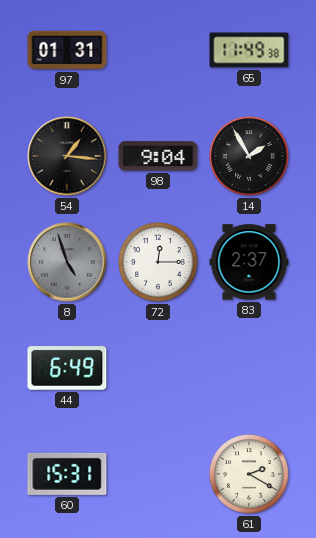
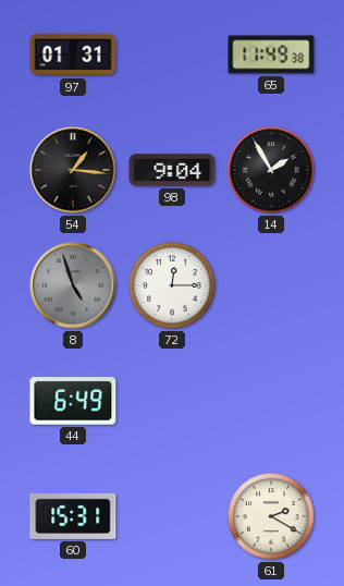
83: 2:37 -> none
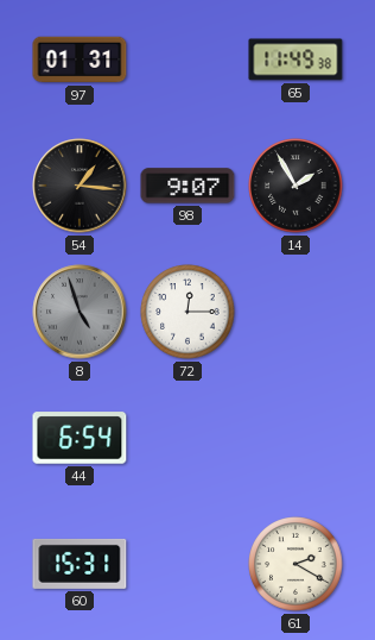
98: 9:04 -> 9:07
44: 6:49 -> 6:54
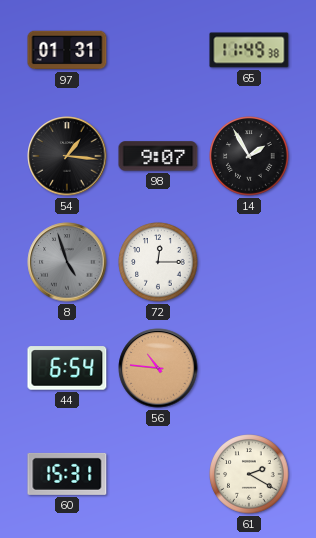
56: none -> 10:46
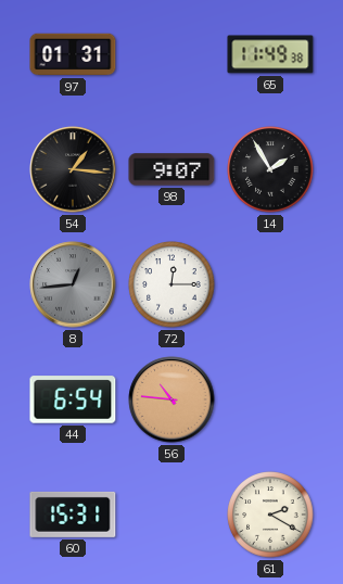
8: 4:57 -> 12:44
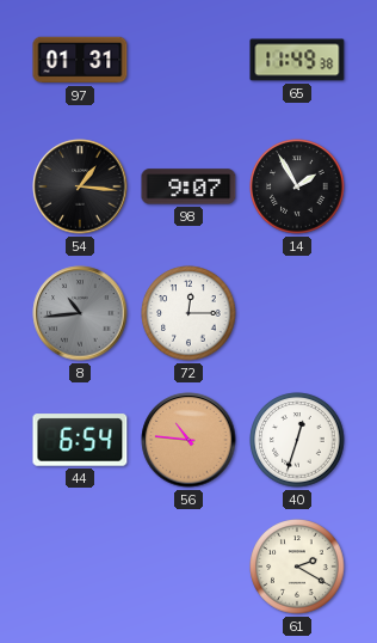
8: 12:44 -> 10:44
40: none -> 12:33
60: 15:31 -> none
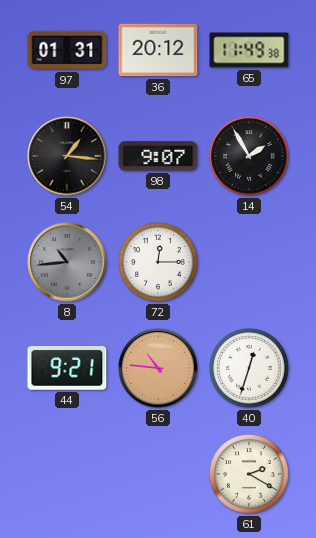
36: none -> 20:12
44: 6:54 -> 9:21
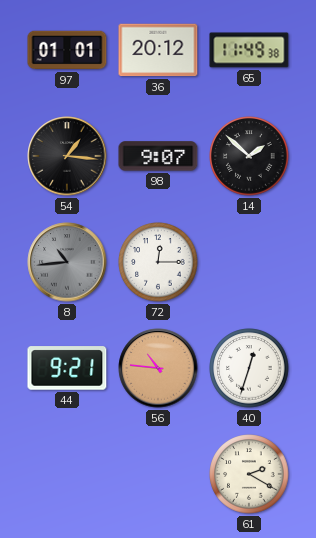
97: 01:31 -> 01:01
14: 1:55 -> 1:52
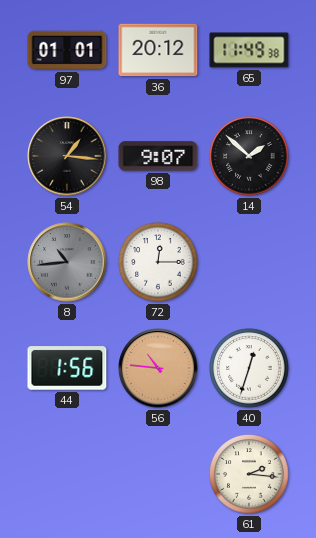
44: 9:21 -> 1:56
61: 2:20 -> 2:16
